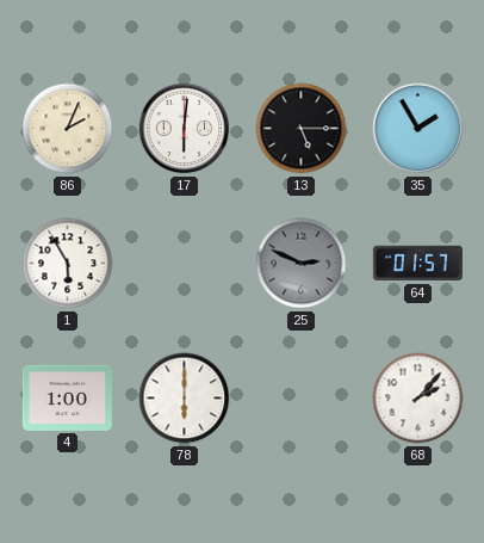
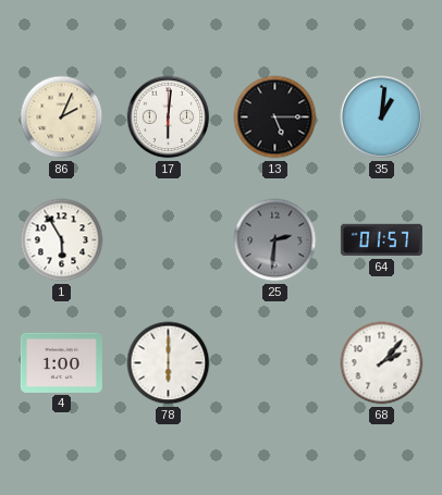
35: 1:55 -> 1:01
25: 2:49 -> 2:31
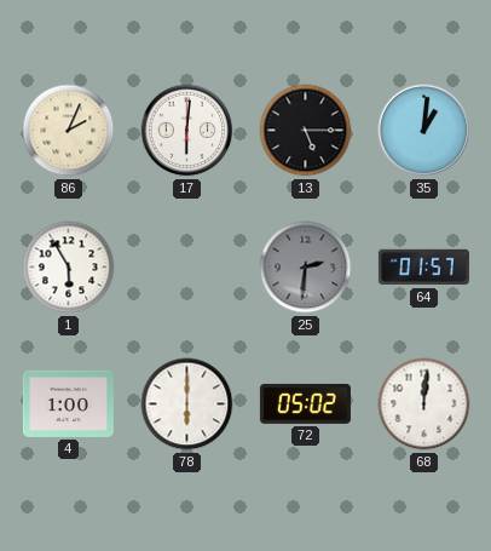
72: none -> 05:02
68: 2:07 -> 12:01
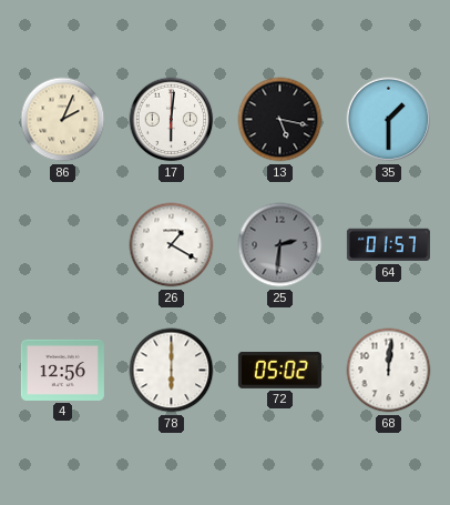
13: 5:15 -> 5:17
35: 1:01 -> 1:30
1: 5:55 -> none
26: none -> 1:20
4: 1:00 -> 12:56
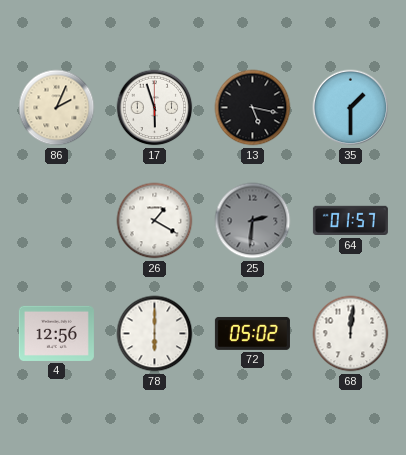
17: 6:01 -> 5:57
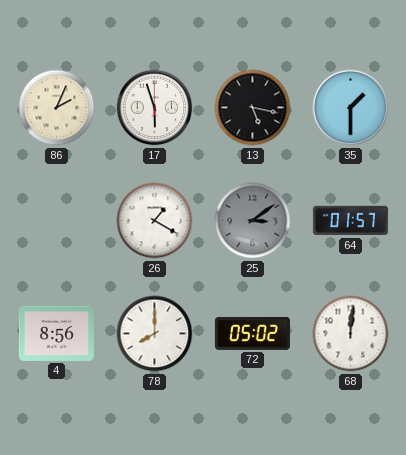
25: 2:31 -> 3:09
4: 12:56 -> 8:56
78: 6:00 -> 8:00
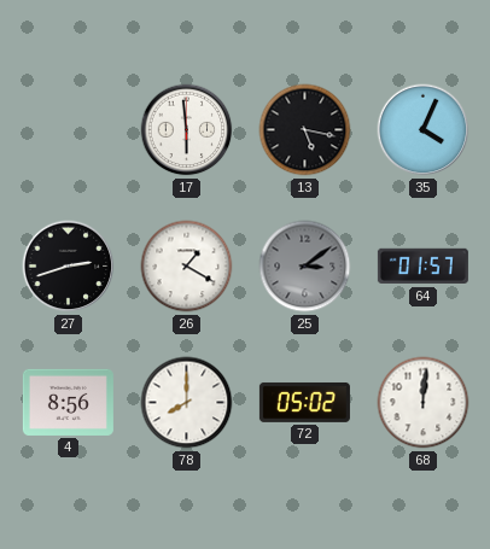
86: 2:04 -> none
17: 5:57 -> 5:59
35: 1:30 -> 4:04
27: none -> 2:42
